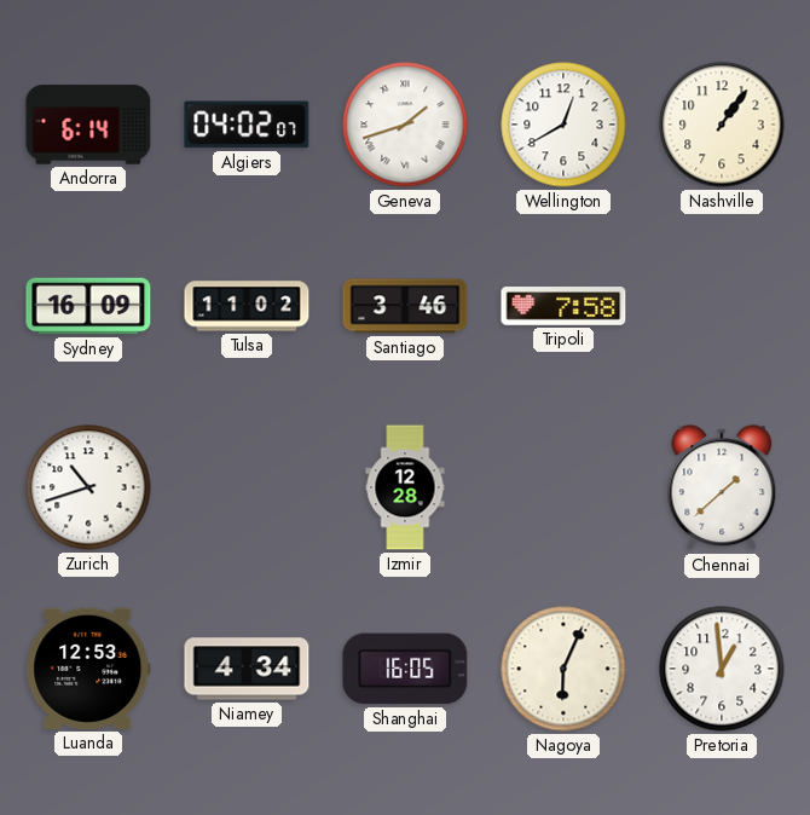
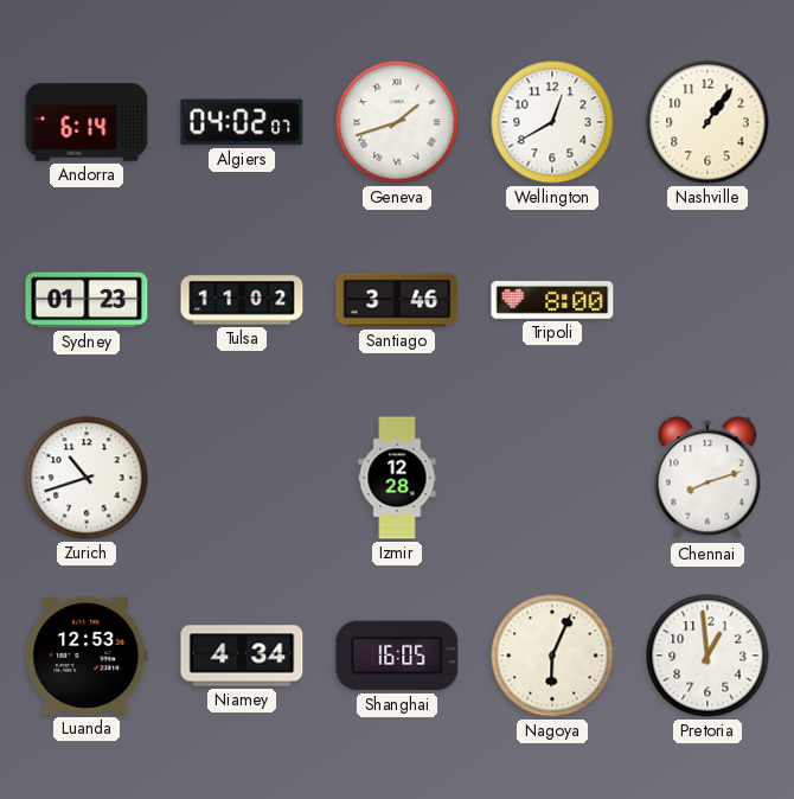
Sydney: 16:09 -> 01:23
Tripoli: 7:58 -> 8:00
Chennai: 1:38 -> 8:12
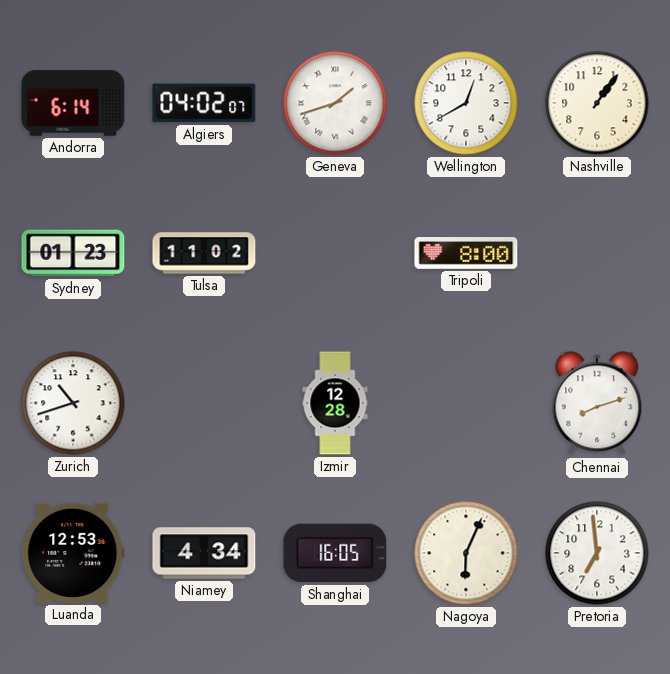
Santiago: 3:46 -> none
Pretoria: 12:59 -> 6:59
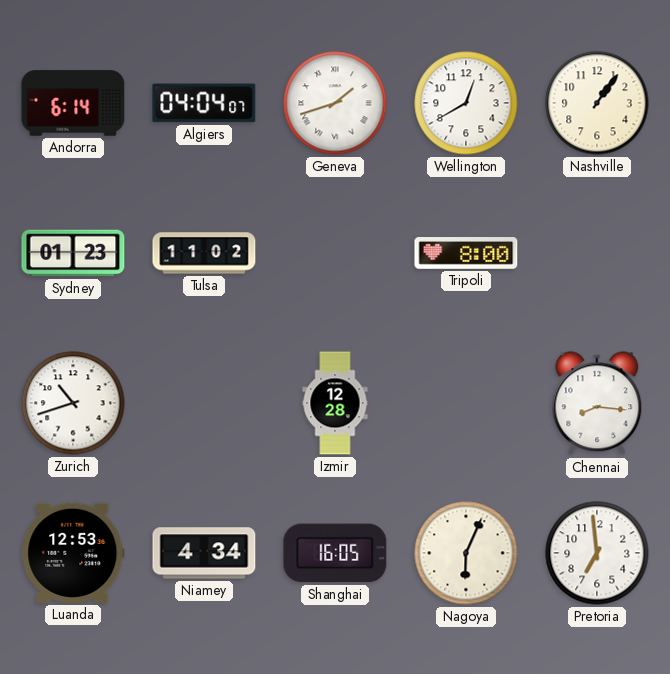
Algiers: 04:02 -> 04:04
Chennai: 8:12 -> 8:16
